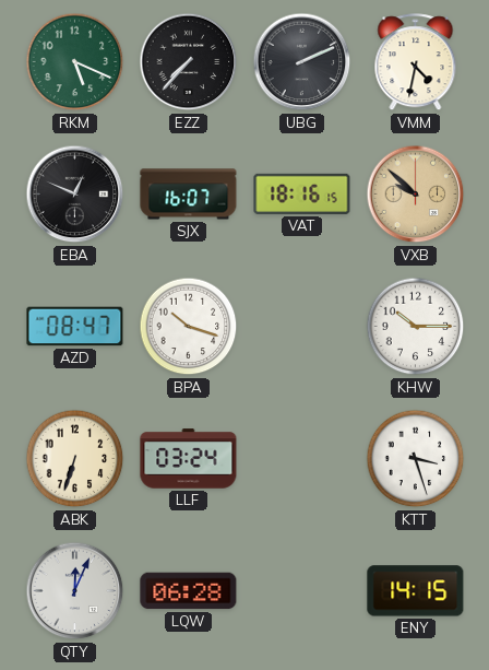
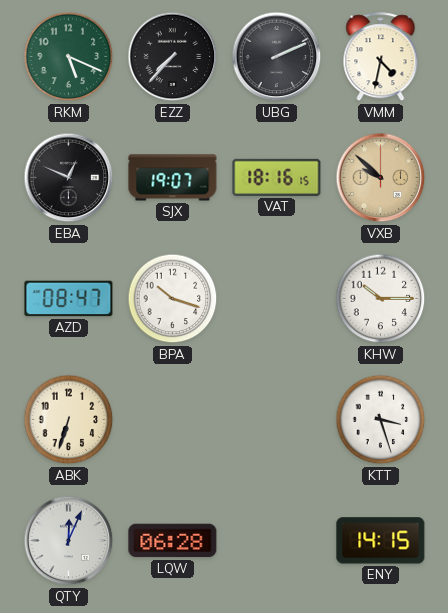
SJX: 16:07 -> 19:07
LLF: 03:24 -> none
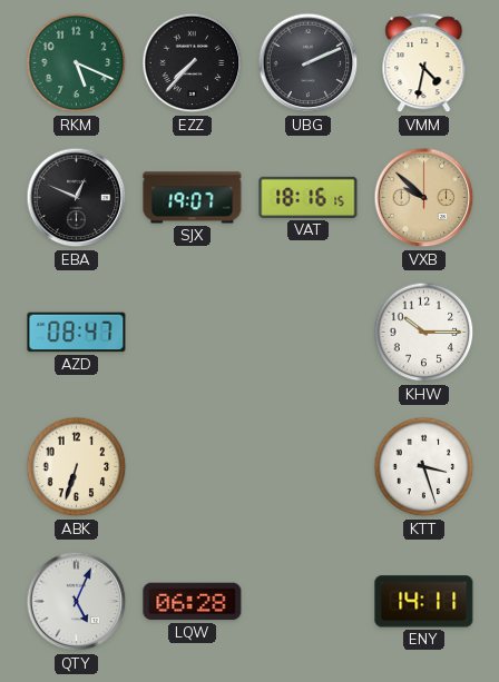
BPA: 10:18 -> none
QTY: 12:04 -> 5:04
ENY: 14:15 -> 14:11
